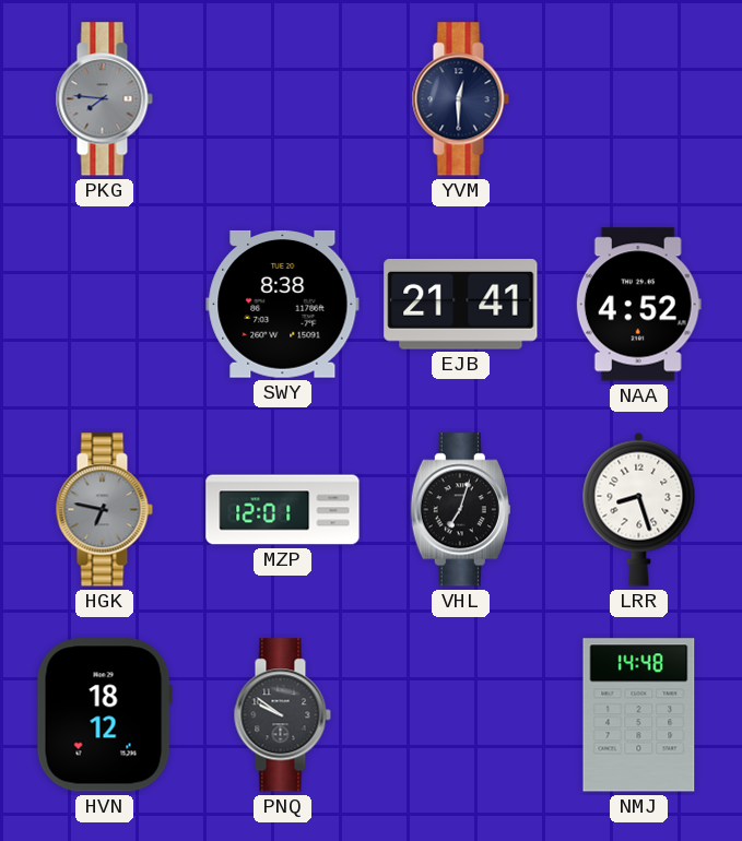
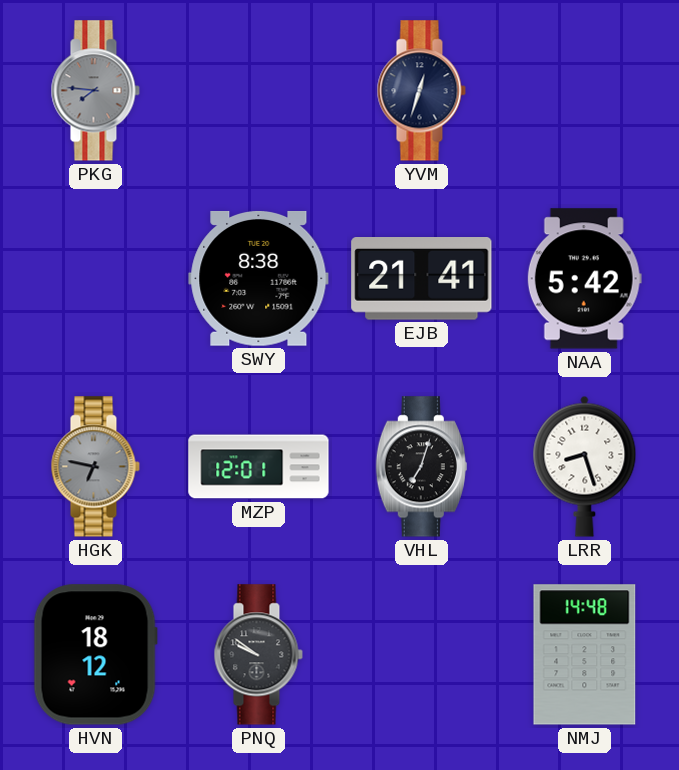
YVM: 12:30 -> 12:33
NAA: 4:52 -> 5:42
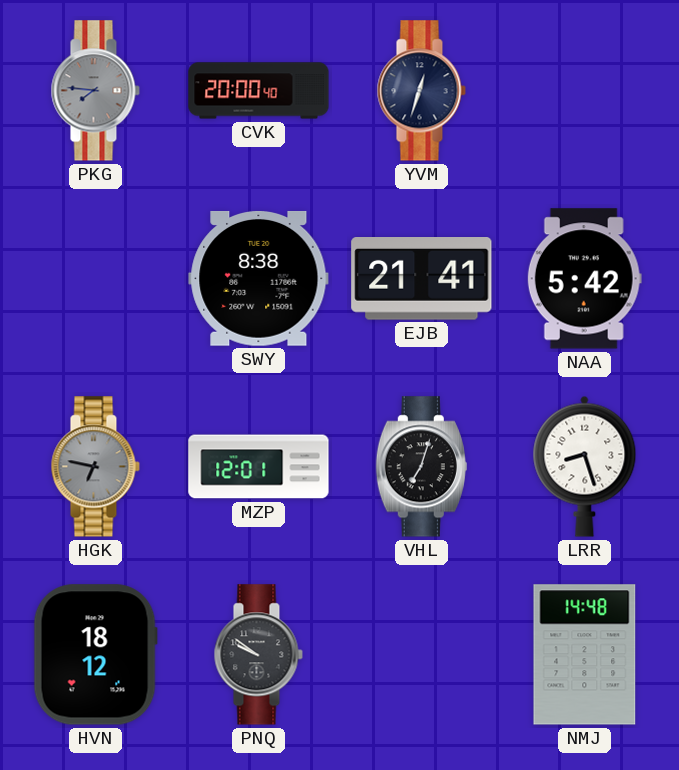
CVK: none -> 20:00
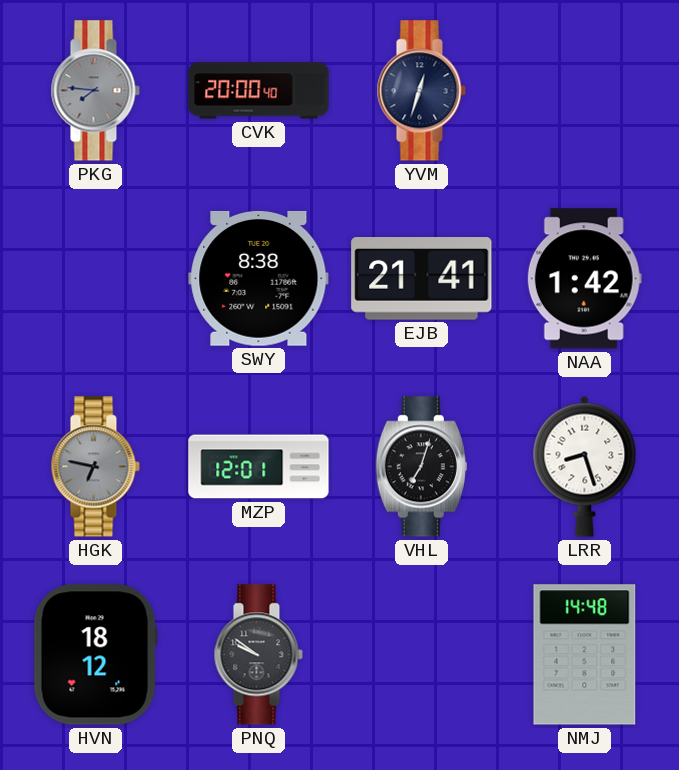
NAA: 5:42 -> 1:42
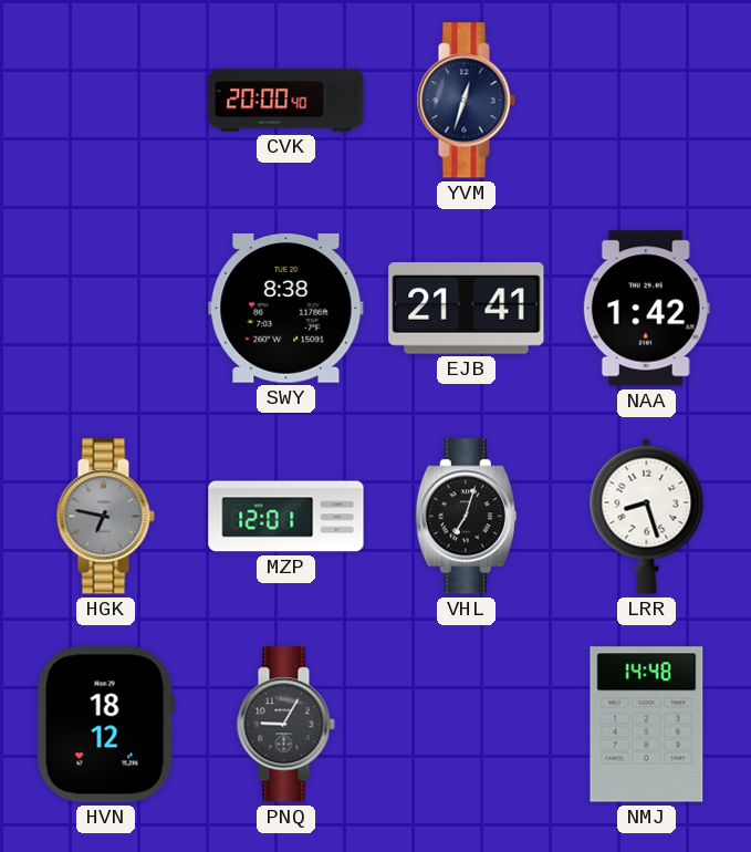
PKG: 7:46 -> none
PNQ: 9:51 -> 9:05
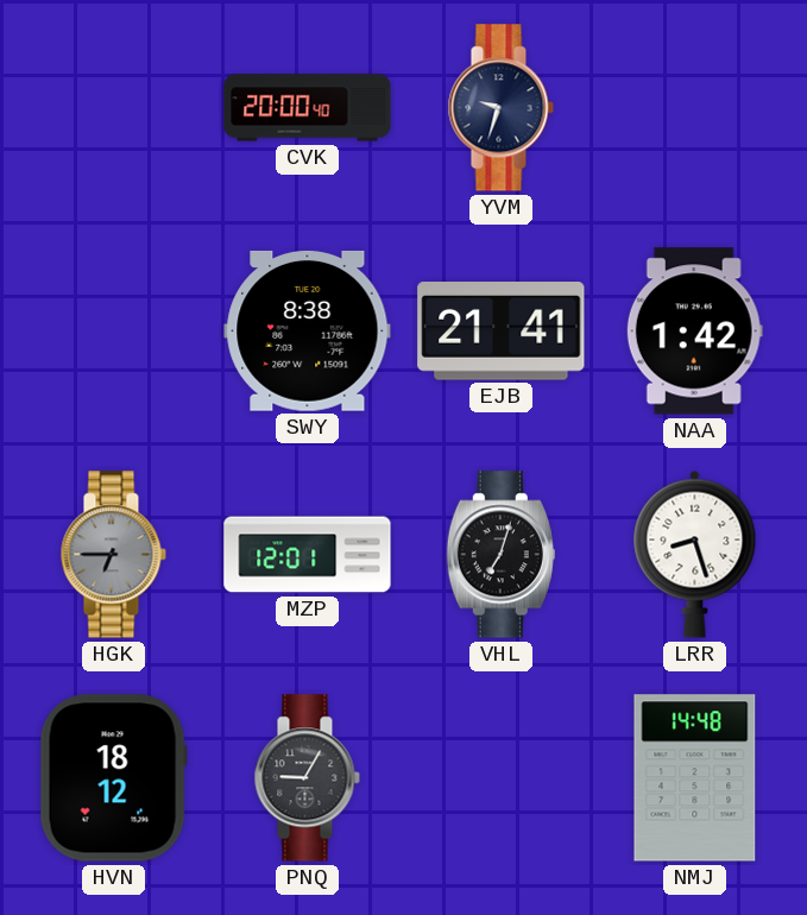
YVM: 12:33 -> 9:33
HGK: 6:47 -> 6:45
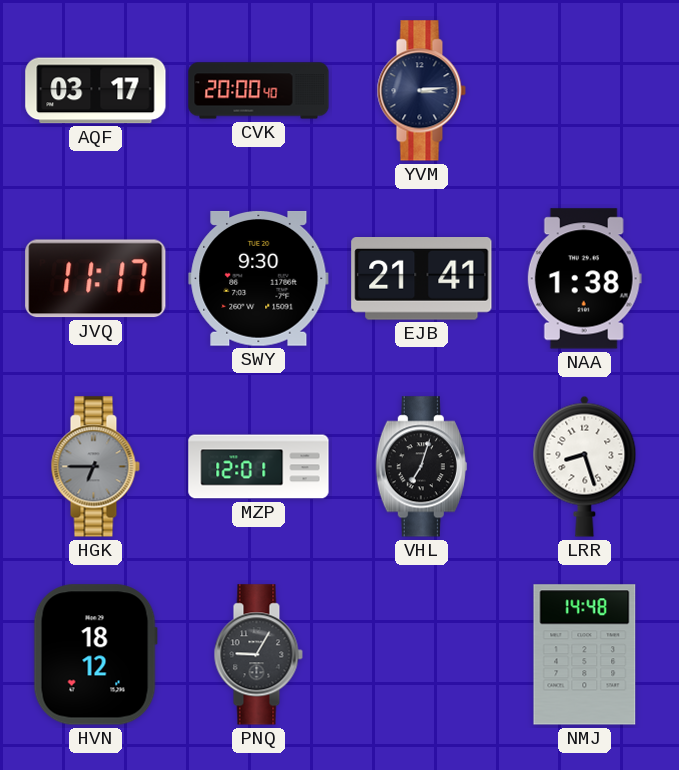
AQF: none -> 03:17
YVM: 9:33 -> 3:14
JVQ: none -> 11:17
SWY: 8:38 -> 9:30
NAA: 1:42 -> 1:38
